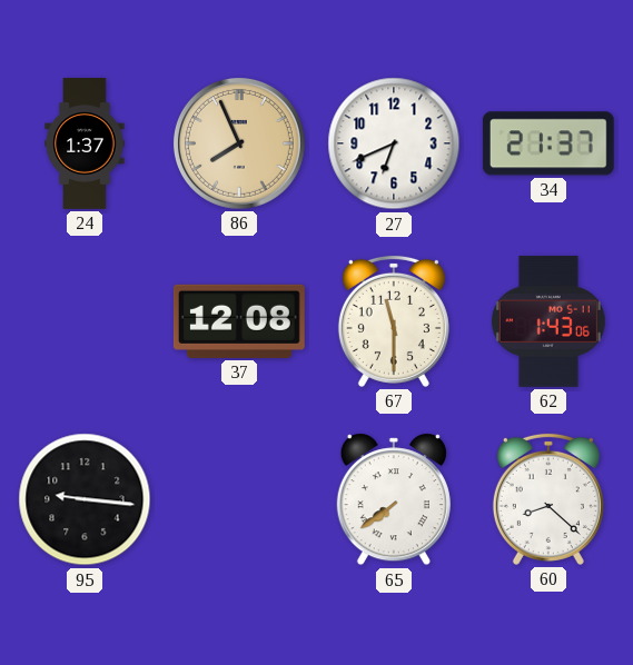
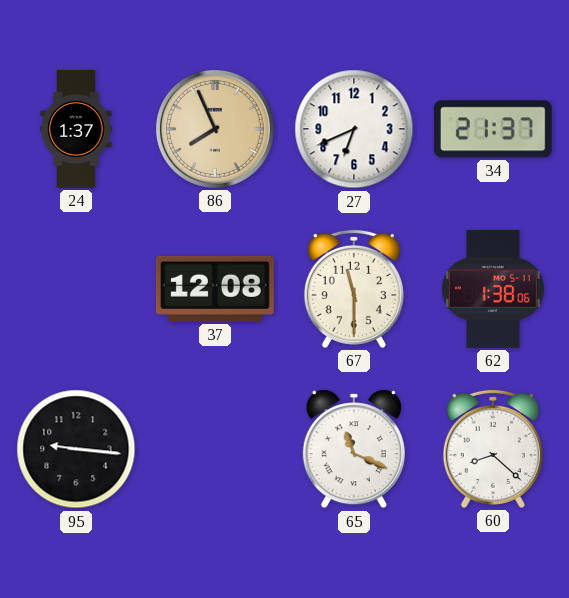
62: 1:43 -> 1:38
65: 7:39 -> 11:19
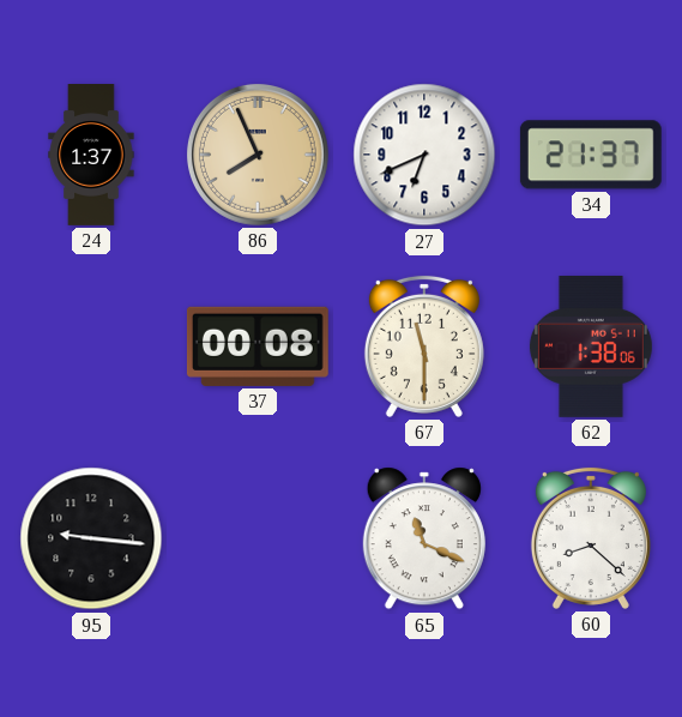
37: 12:08 -> 00:08
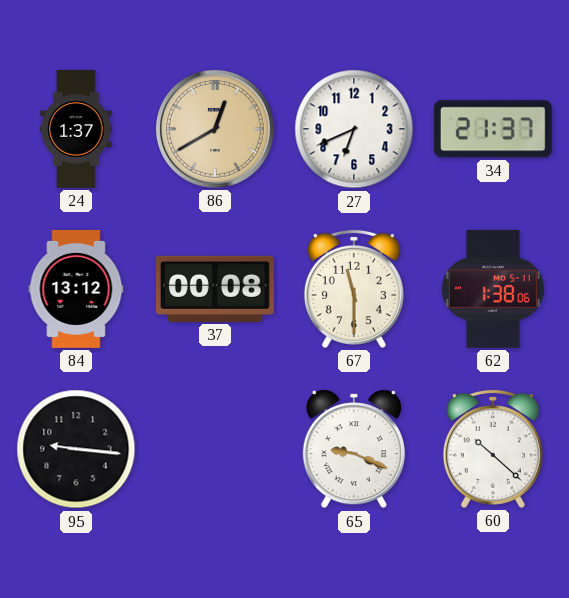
86: 7:56 -> 12:40
84: none -> 13:12
65: 11:19 -> 9:19
60: 8:22 -> 10:22
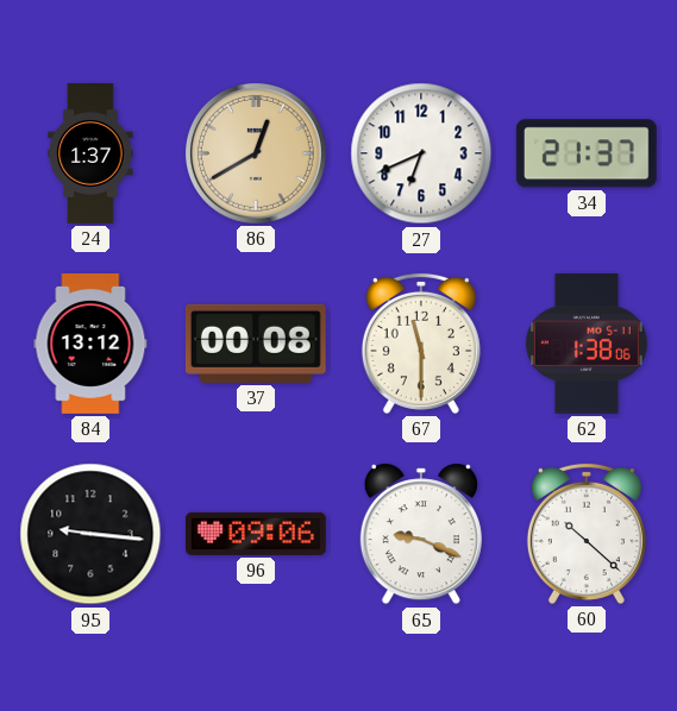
96: none -> 09:06
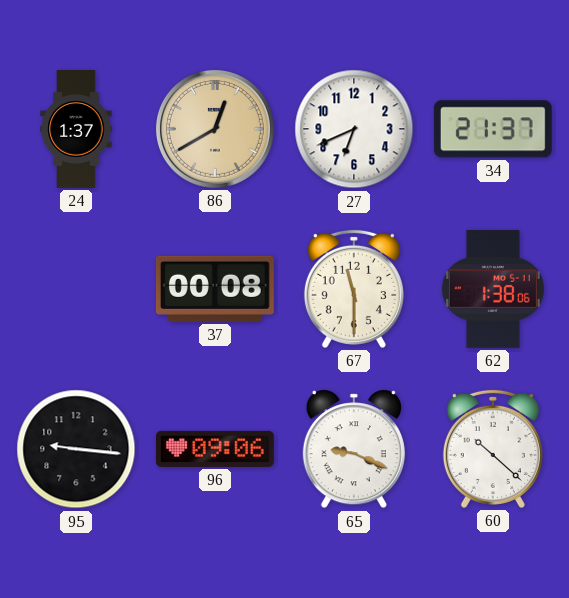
84: 13:12 -> none
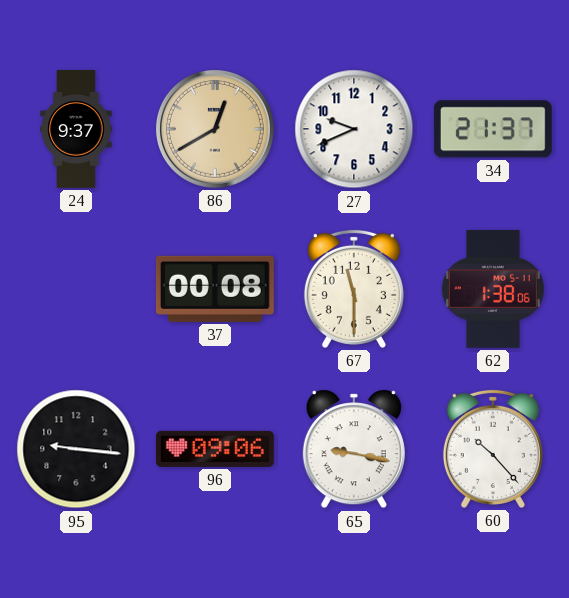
24: 1:37 -> 9:37
27: 6:41 -> 9:41
65: 9:19 -> 9:17
60: 10:22 -> 10:23
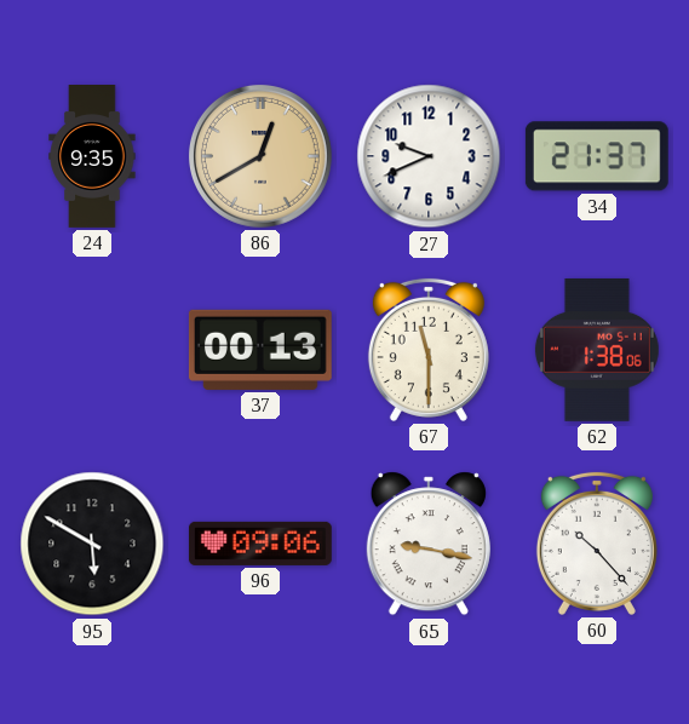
24: 9:37 -> 9:35
37: 00:08 -> 00:13
95: 9:16 -> 5:50
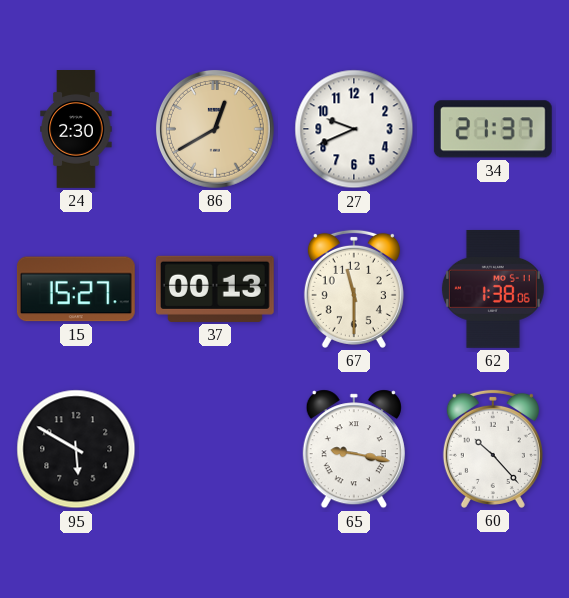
24: 9:35 -> 2:30
15: none -> 15:27
96: 09:06 -> none
